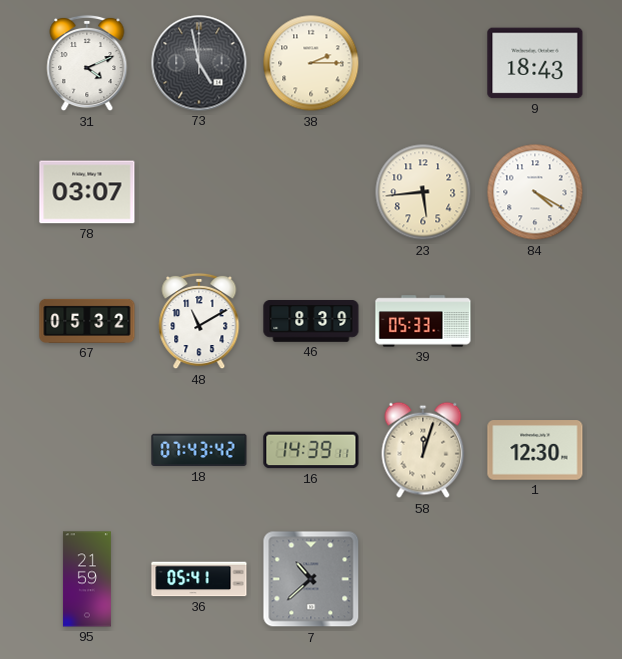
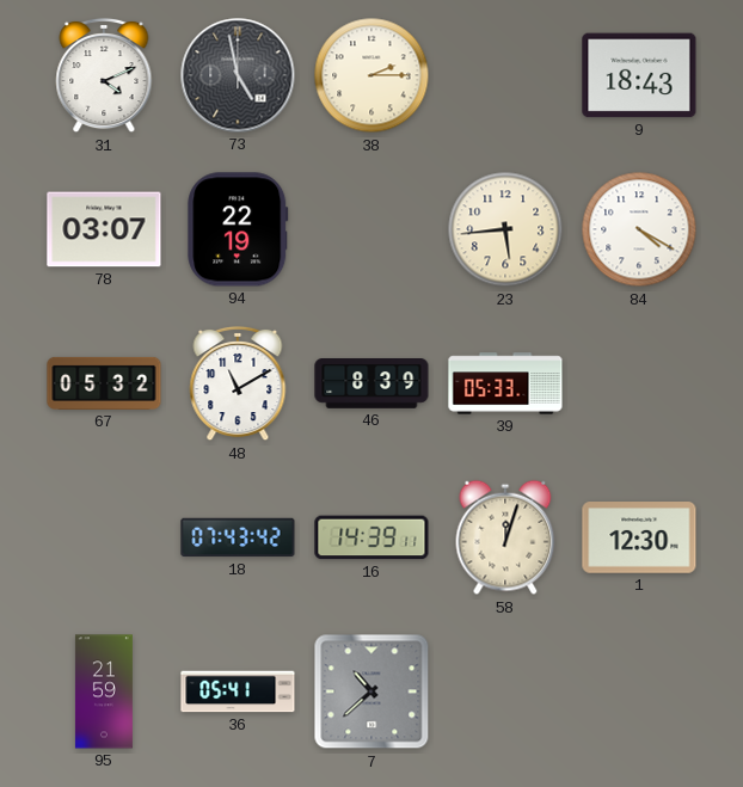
94: none -> 22:19
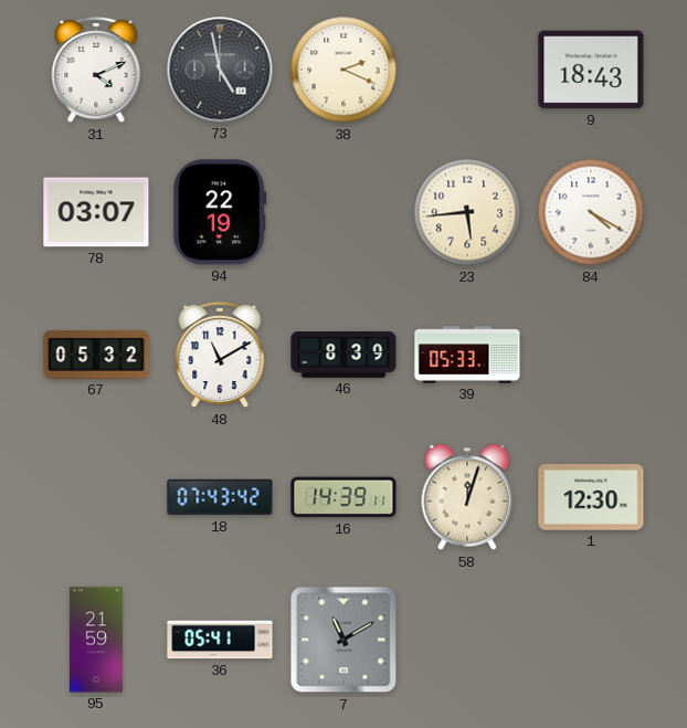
38: 2:15 -> 2:19
7: 10:38 -> 11:10
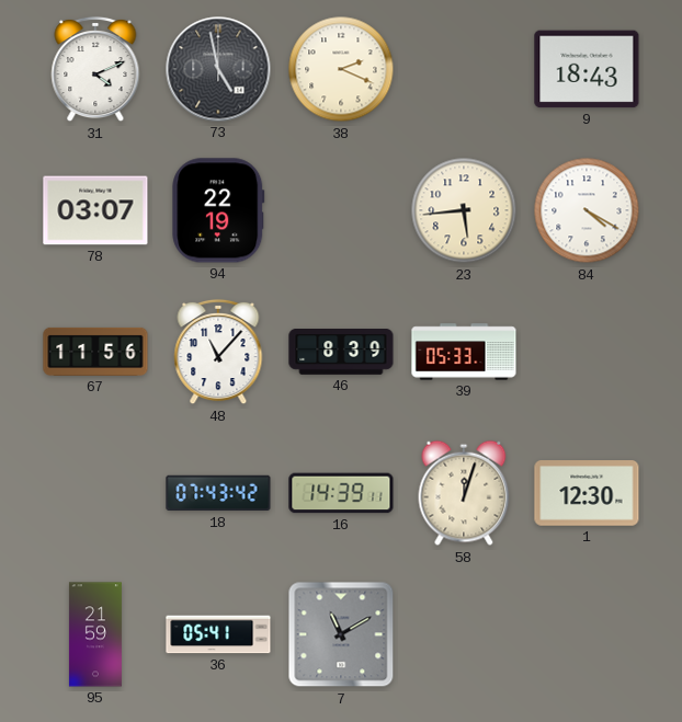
67: 05:32 -> 11:56
48: 11:10 -> 11:07
